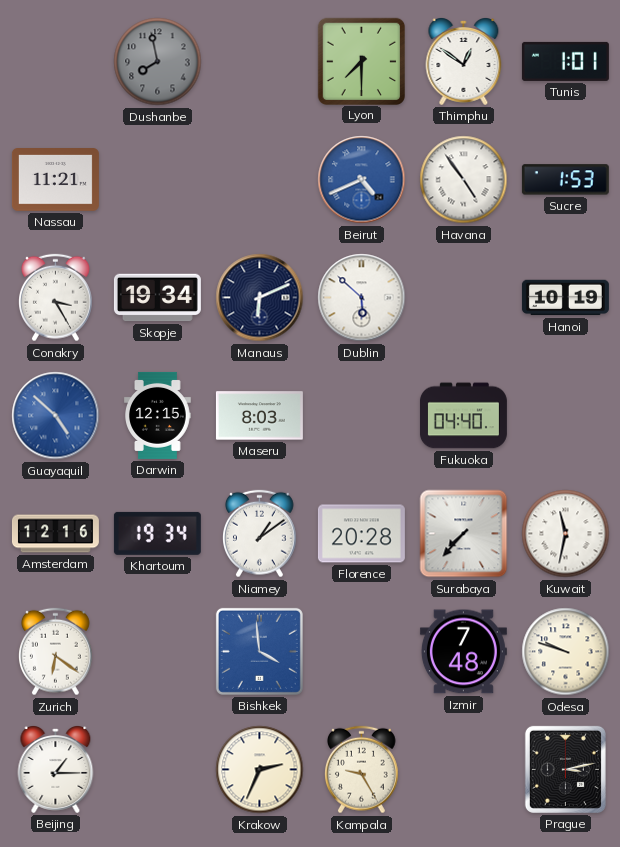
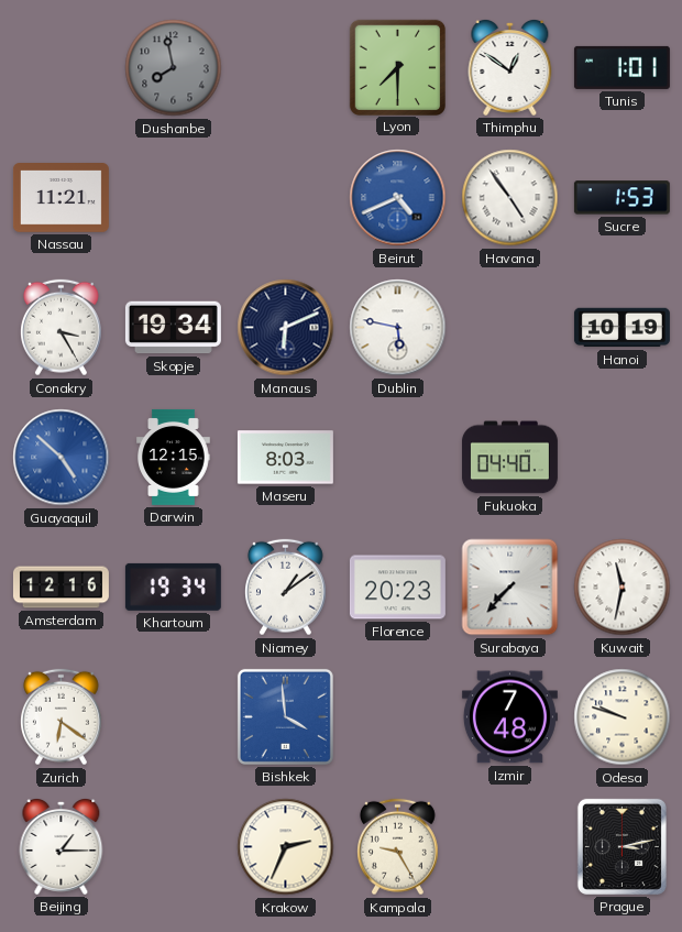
Dublin: 5:52 -> 5:47
Florence: 20:28 -> 20:23
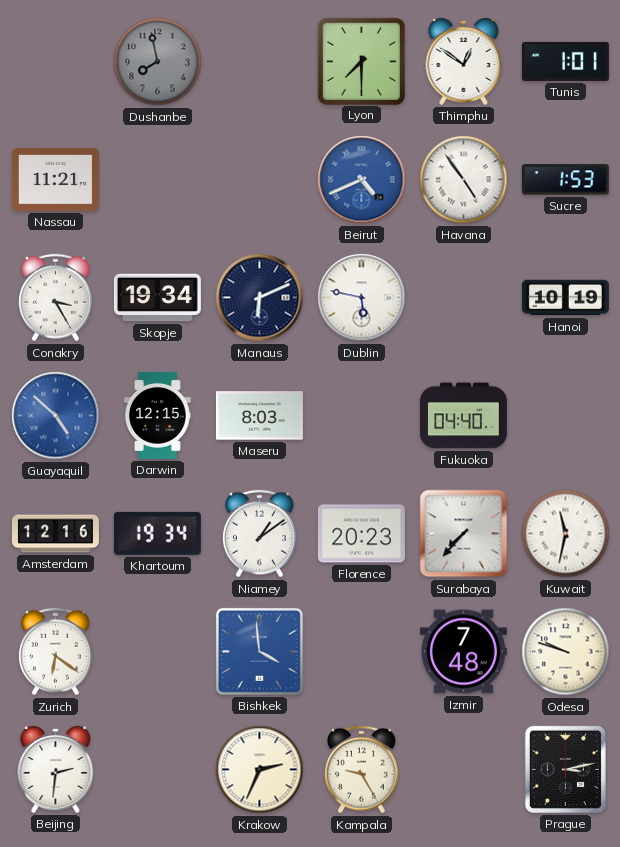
Beijing: 1:15 -> 2:31
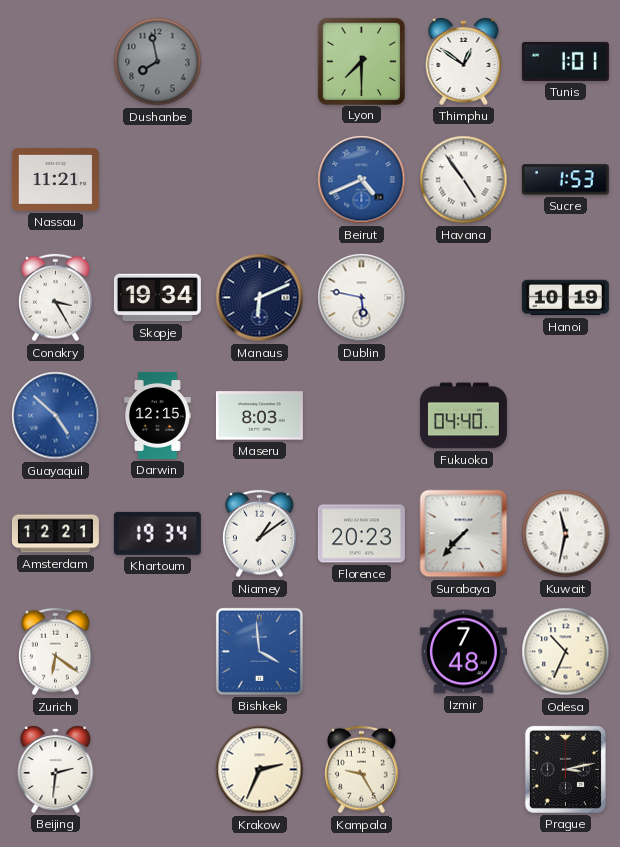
Amsterdam: 12:16 -> 12:21
Odesa: 9:48 -> 10:34
